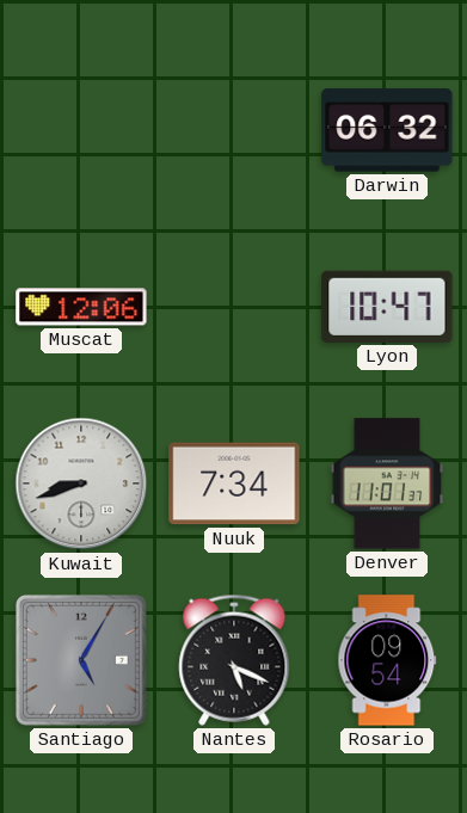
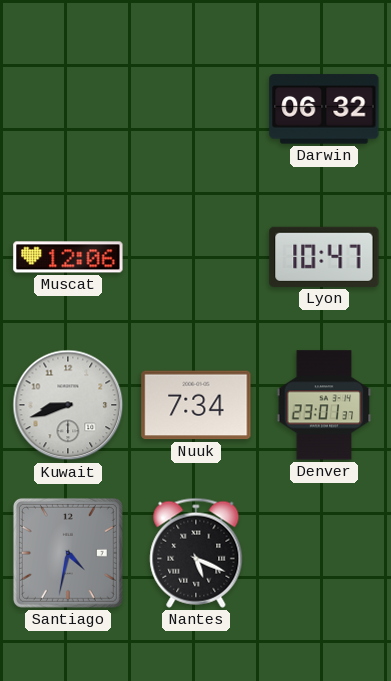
Denver: 11:01 -> 23:01
Santiago: 5:05 -> 4:32
Rosario: 09:54 -> none
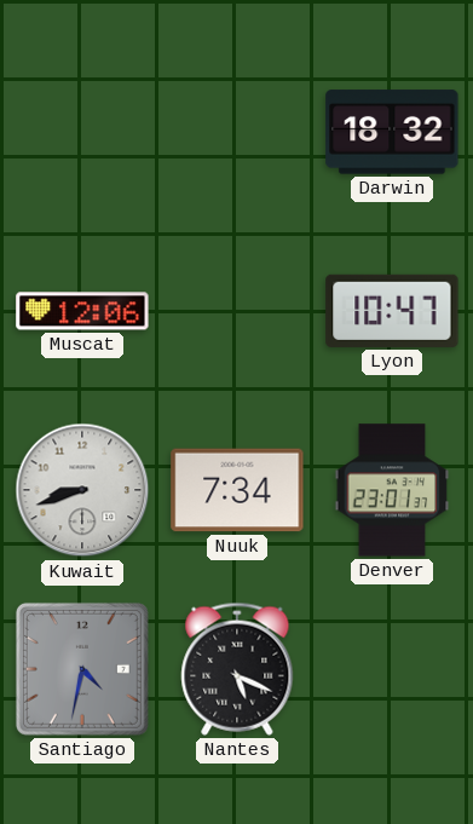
Darwin: 06:32 -> 18:32
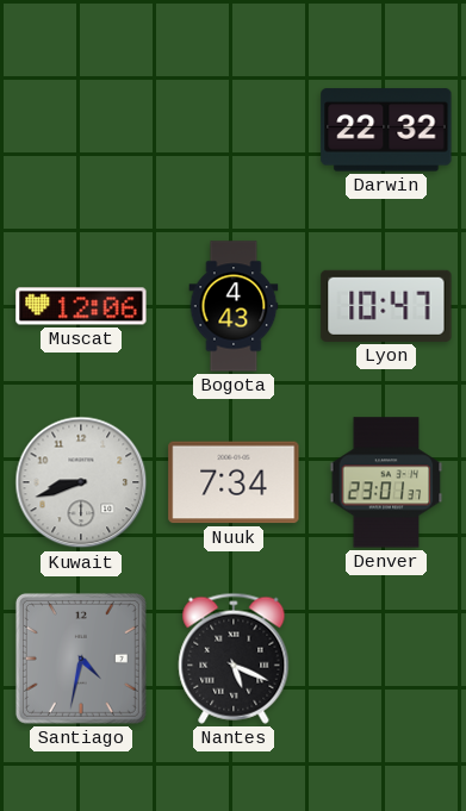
Darwin: 18:32 -> 22:32
Bogota: none -> 4:43
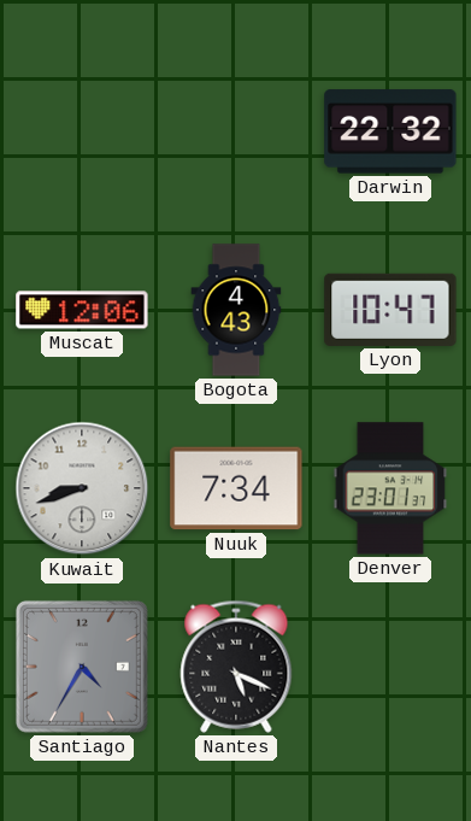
Santiago: 4:32 -> 4:35
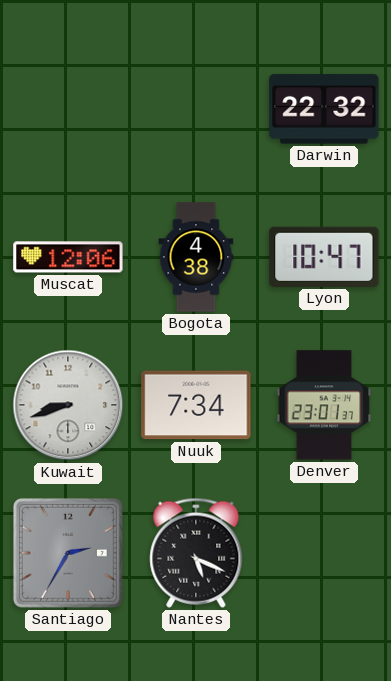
Bogota: 4:43 -> 4:38
Santiago: 4:35 -> 2:35
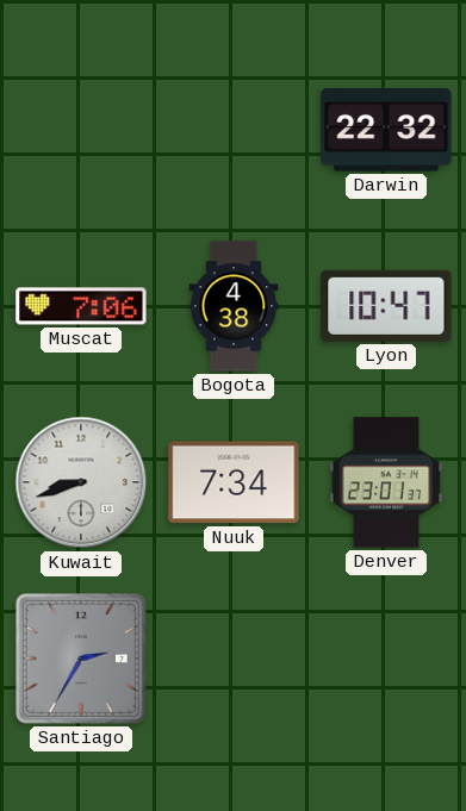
Muscat: 12:06 -> 7:06
Nantes: 5:19 -> none
